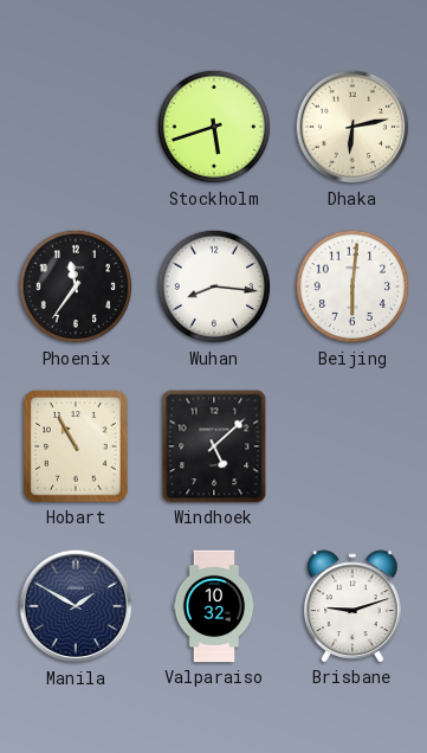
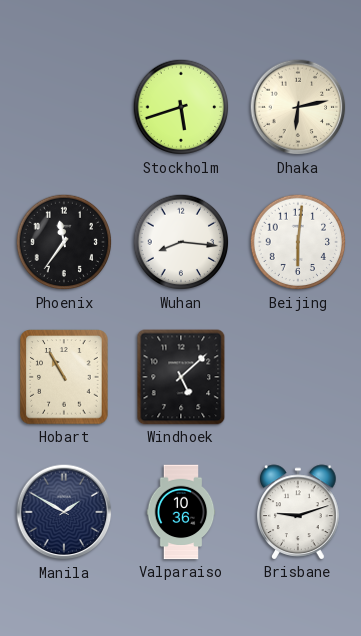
Valparaiso: 10:32 -> 10:36
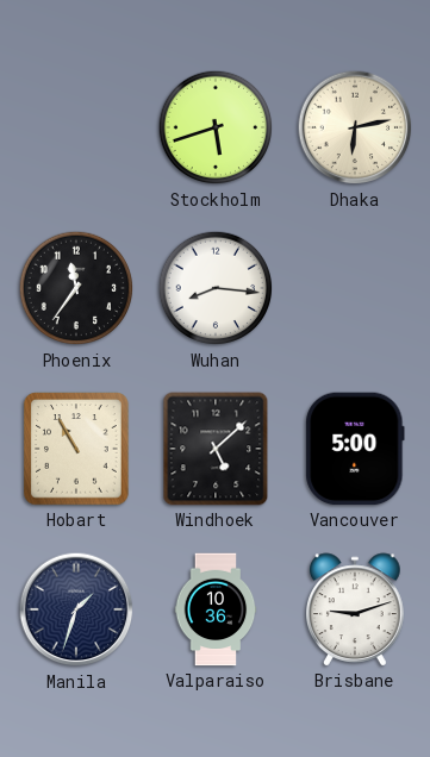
Beijing: 6:01 -> none
Vancouver: none -> 5:00
Manila: 1:50 -> 1:33
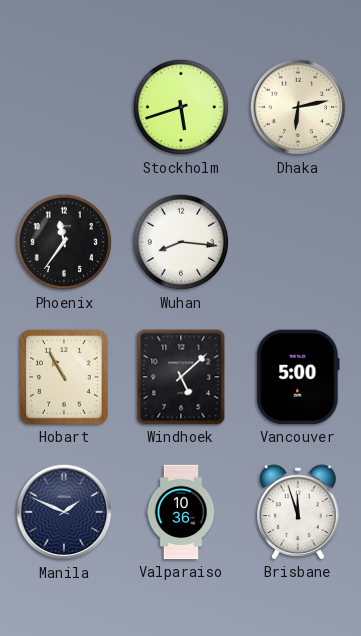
Manila: 1:33 -> 1:49
Brisbane: 9:12 -> 11:57
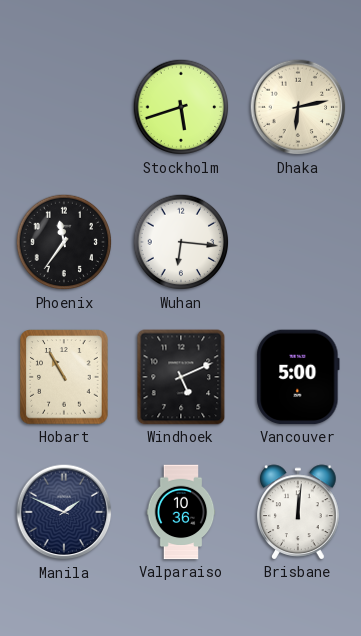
Wuhan: 8:16 -> 6:16
Windhoek: 5:08 -> 5:11
Brisbane: 11:57 -> 12:01
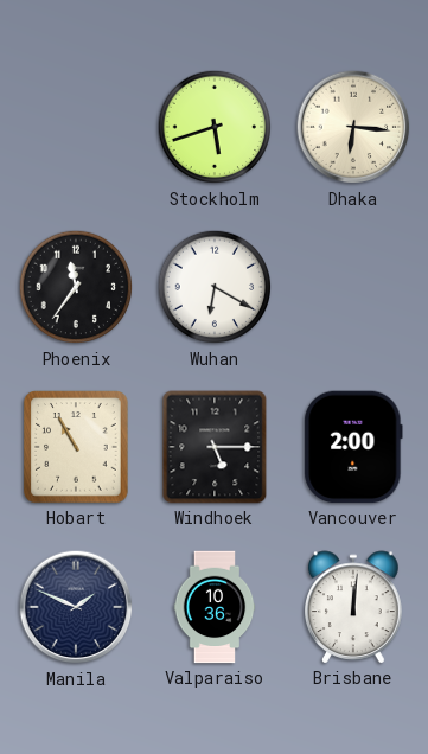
Dhaka: 6:13 -> 6:16
Wuhan: 6:16 -> 6:20
Windhoek: 5:11 -> 5:15
Vancouver: 5:00 -> 2:00
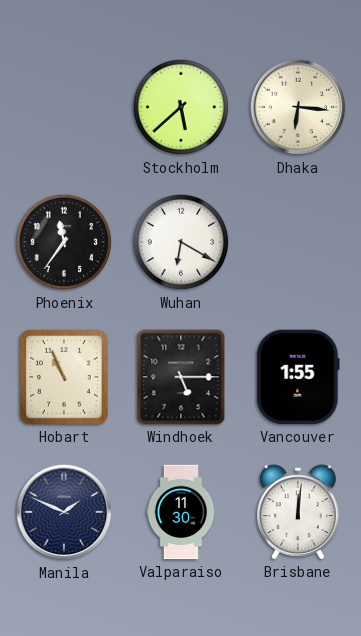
Stockholm: 5:42 -> 5:38
Hobart: 10:55 -> 10:56
Vancouver: 2:00 -> 1:55
Valparaiso: 10:36 -> 11:30
